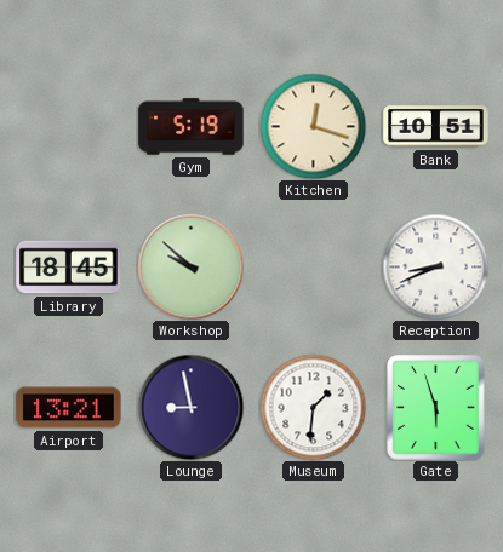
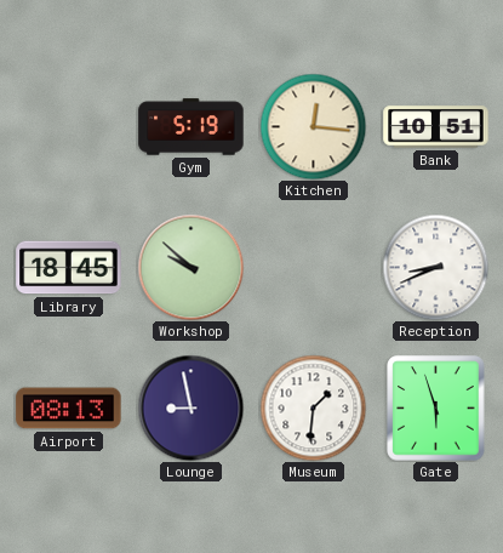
Kitchen: 12:18 -> 12:16
Airport: 13:21 -> 08:13
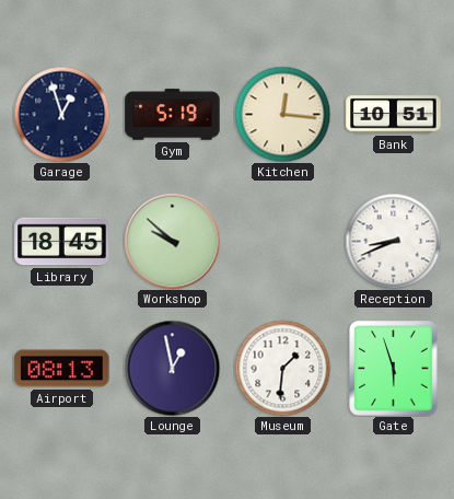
Garage: none -> 12:57
Lounge: 8:58 -> 12:58
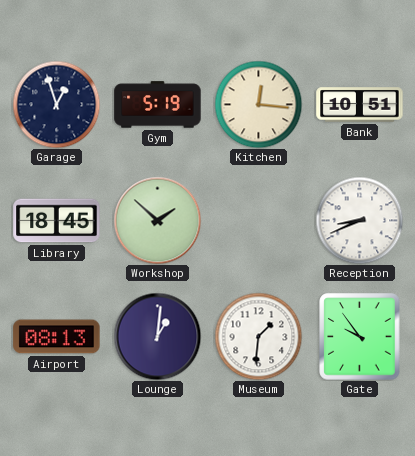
Workshop: 9:52 -> 1:52
Lounge: 12:58 -> 1:01
Gate: 5:57 -> 9:54
